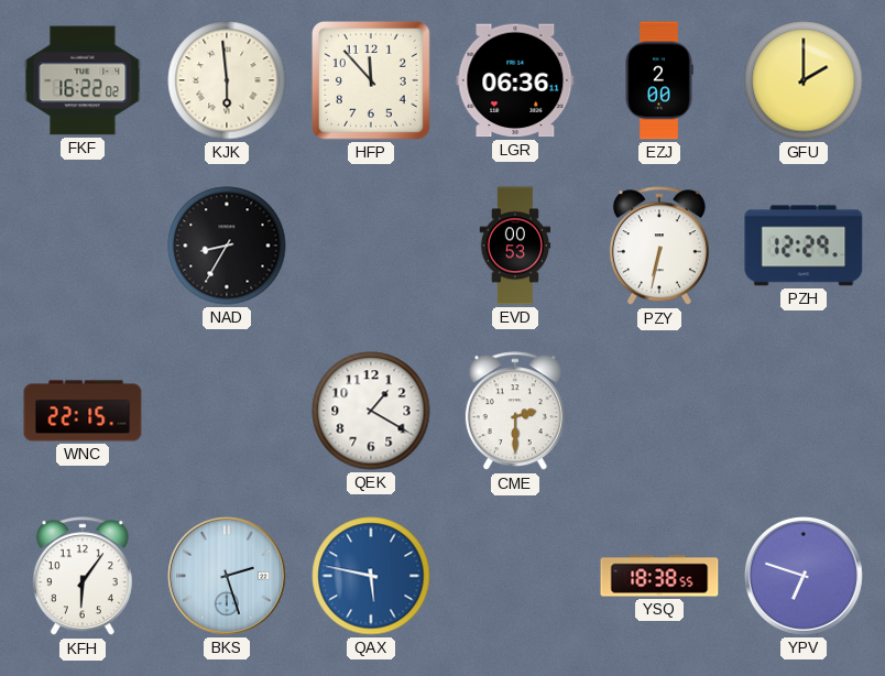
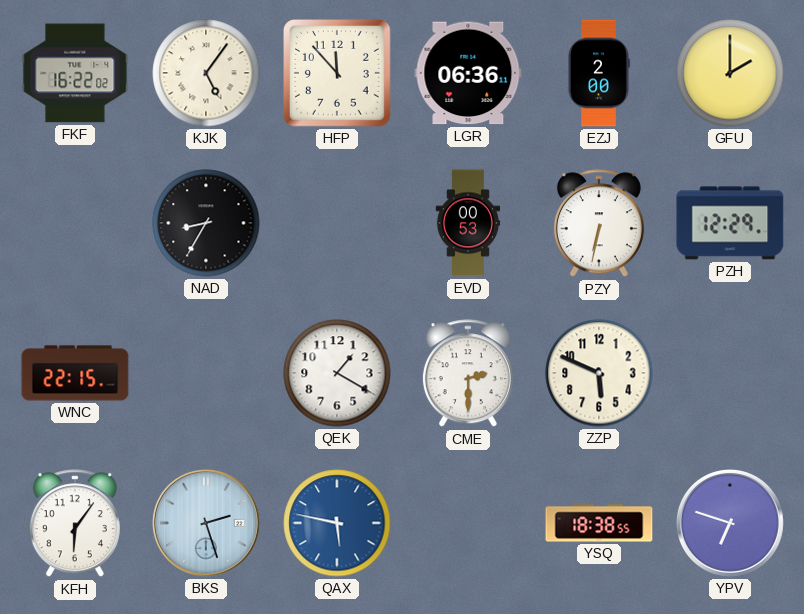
KJK: 5:59 -> 5:06
ZZP: none -> 5:49
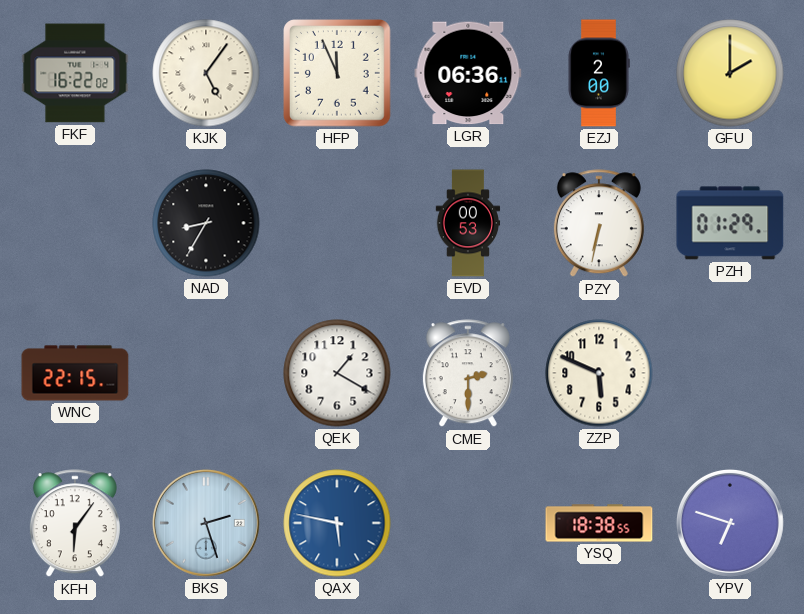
HFP: 11:53 -> 11:56
PZH: 12:29 -> 01:29
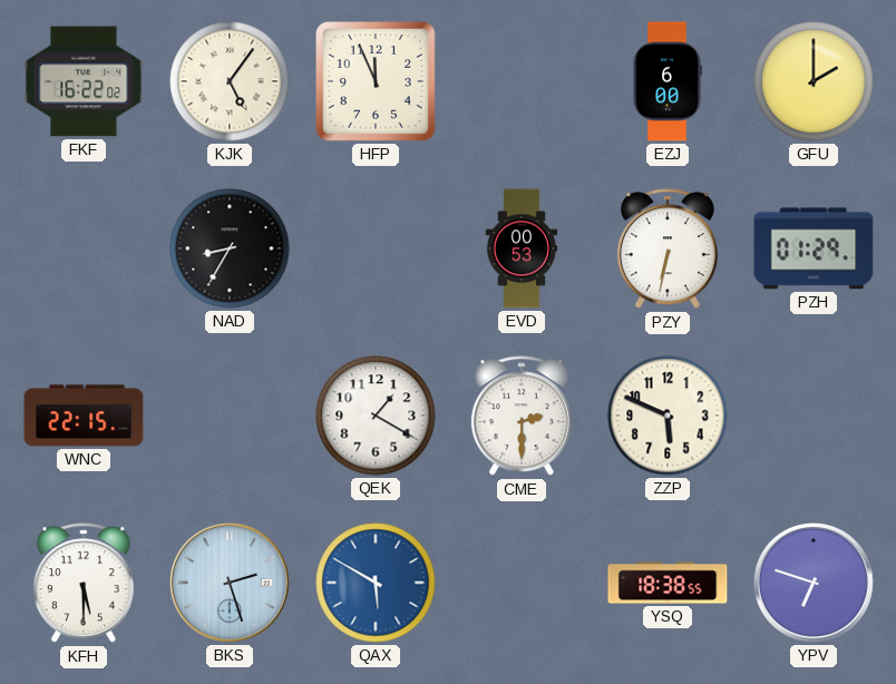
LGR: 06:36 -> none
EZJ: 2:00 -> 6:00
KFH: 6:06 -> 5:30
QAX: 5:47 -> 5:50
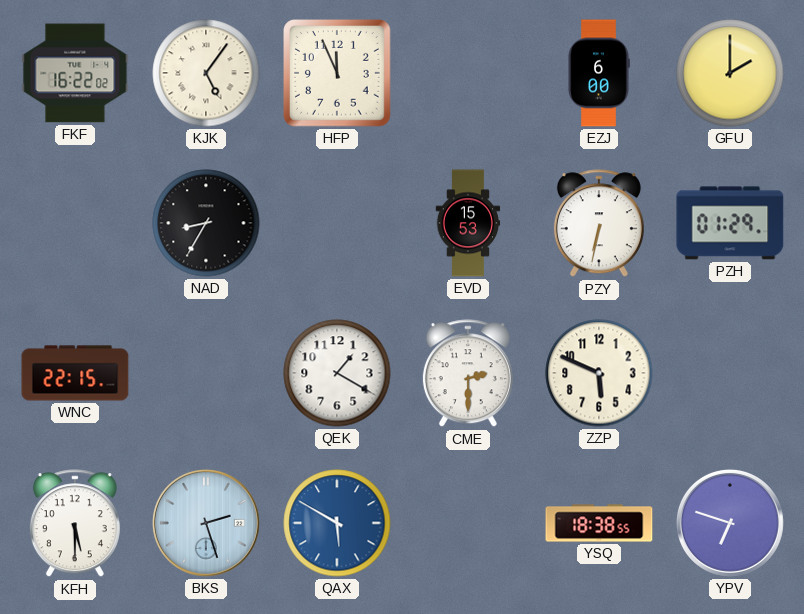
EVD: 00:53 -> 15:53
